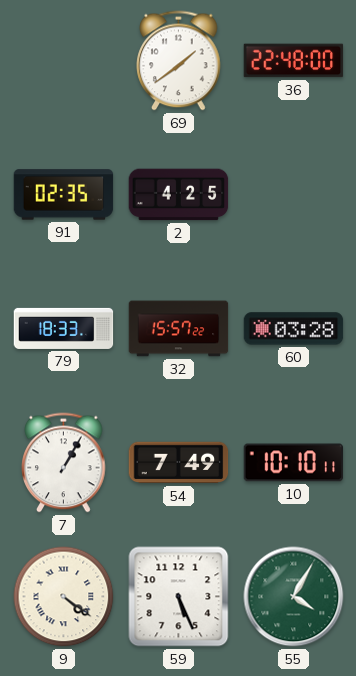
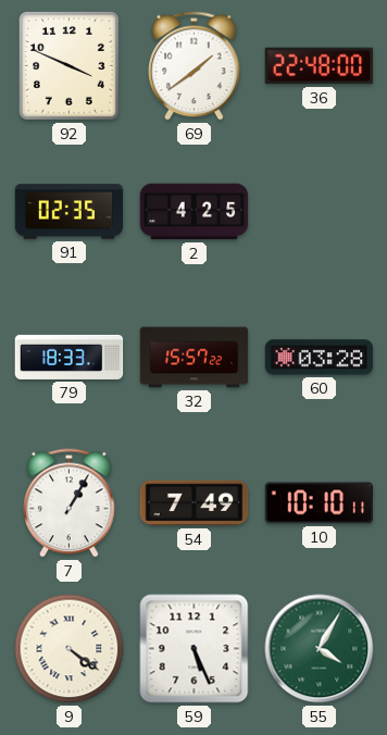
92: none -> 3:49
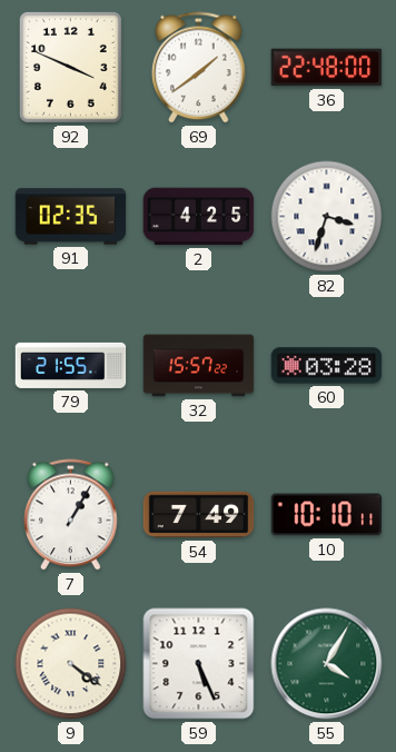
82: none -> 3:33
79: 18:33 -> 21:55
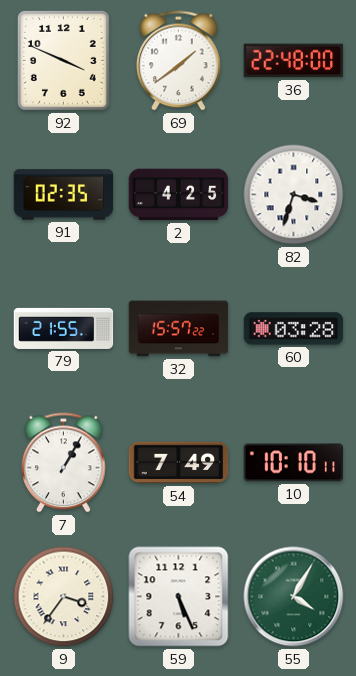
9: 4:21 -> 3:36
